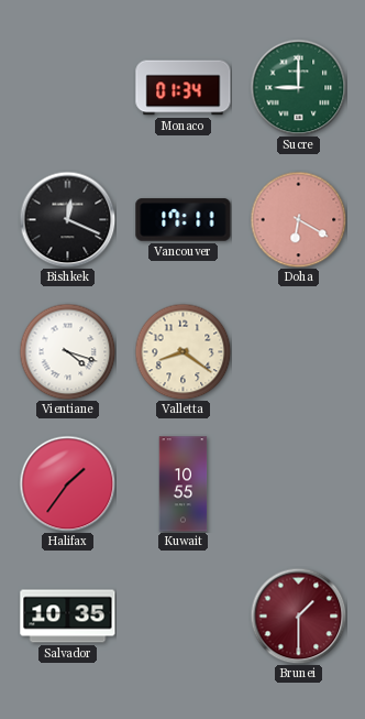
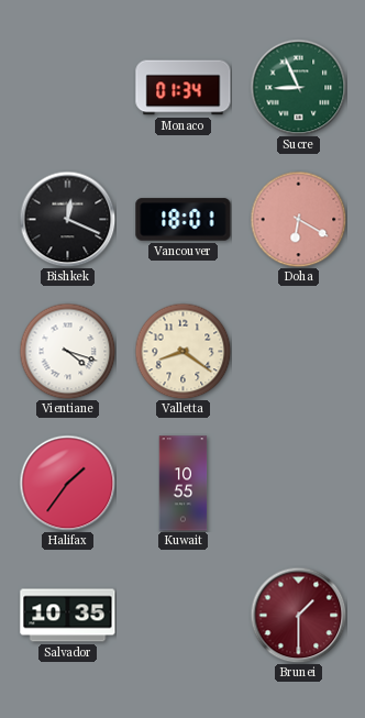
Sucre: 9:00 -> 8:56
Vancouver: 17:11 -> 18:01
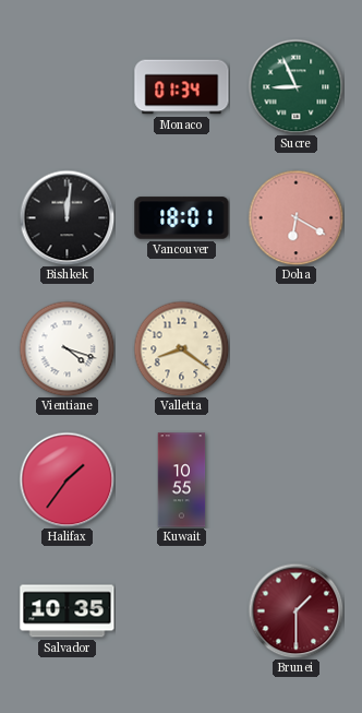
Bishkek: 12:19 -> 12:01
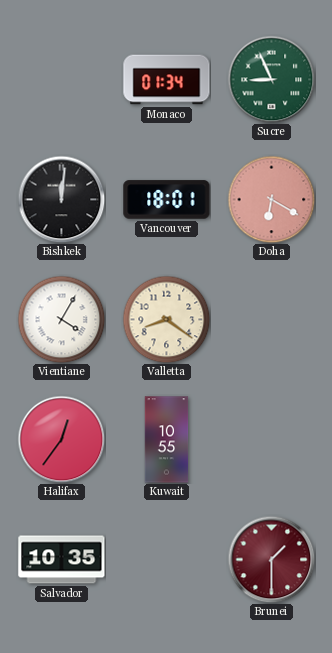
Vientiane: 4:18 -> 4:05
Halifax: 1:36 -> 12:36
